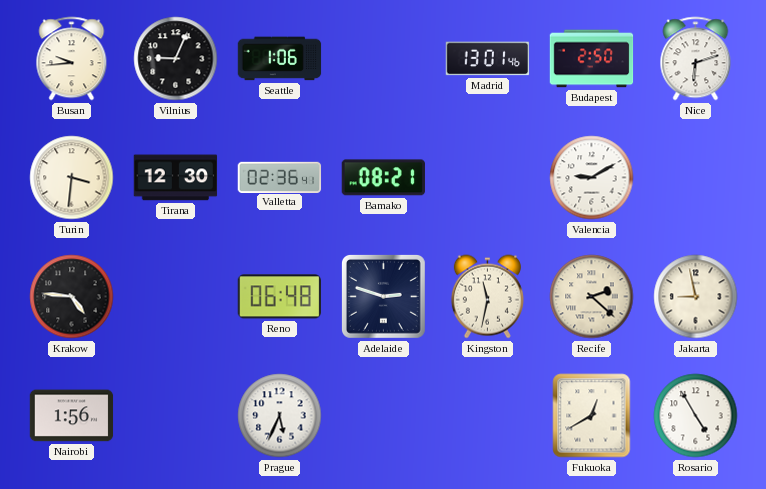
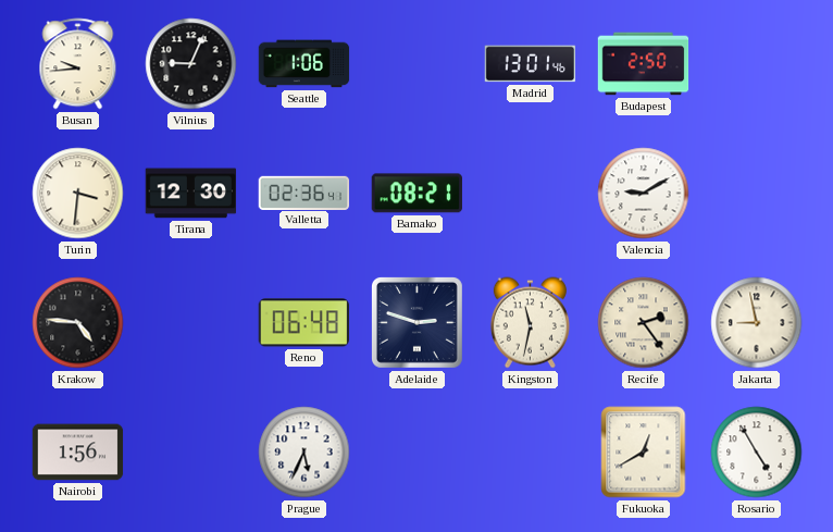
Nice: 6:12 -> none
Recife: 2:22 -> 2:24
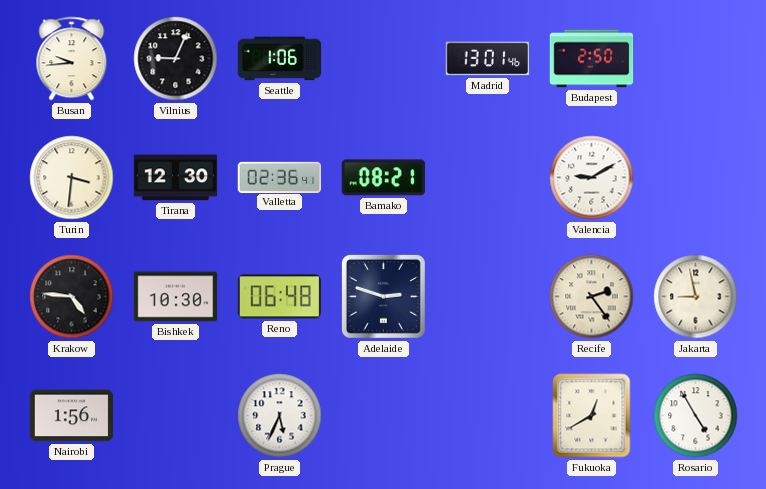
Bishkek: none -> 10:30
Kingston: 11:32 -> none
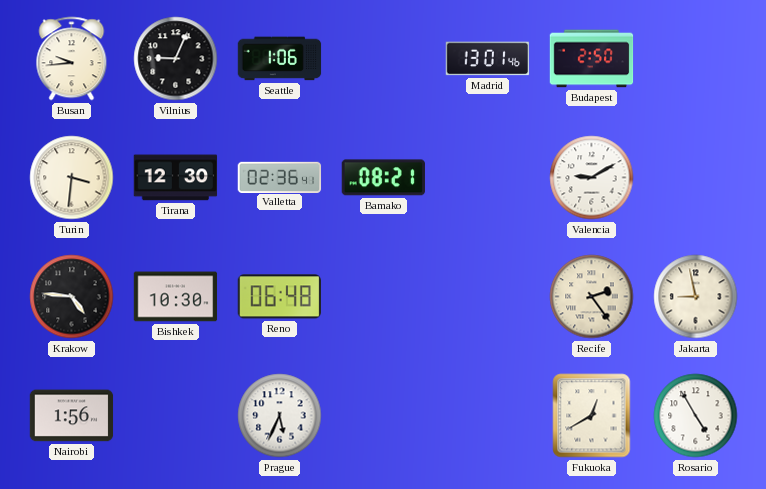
Adelaide: 2:48 -> none
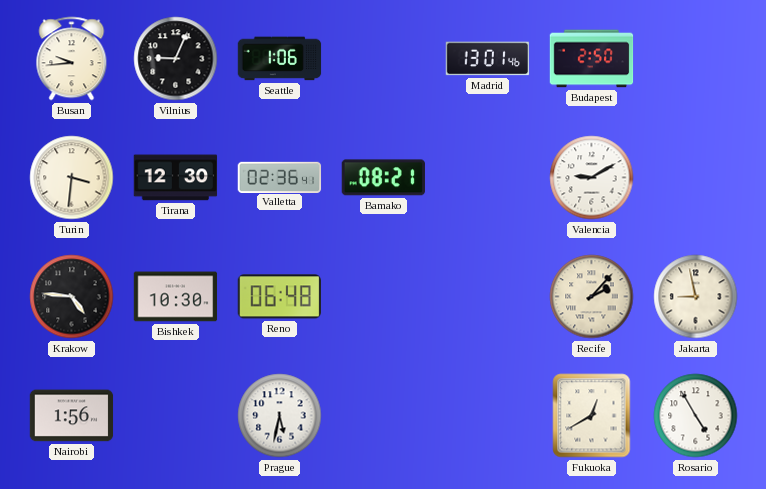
Recife: 2:24 -> 2:07
Prague: 5:34 -> 5:32
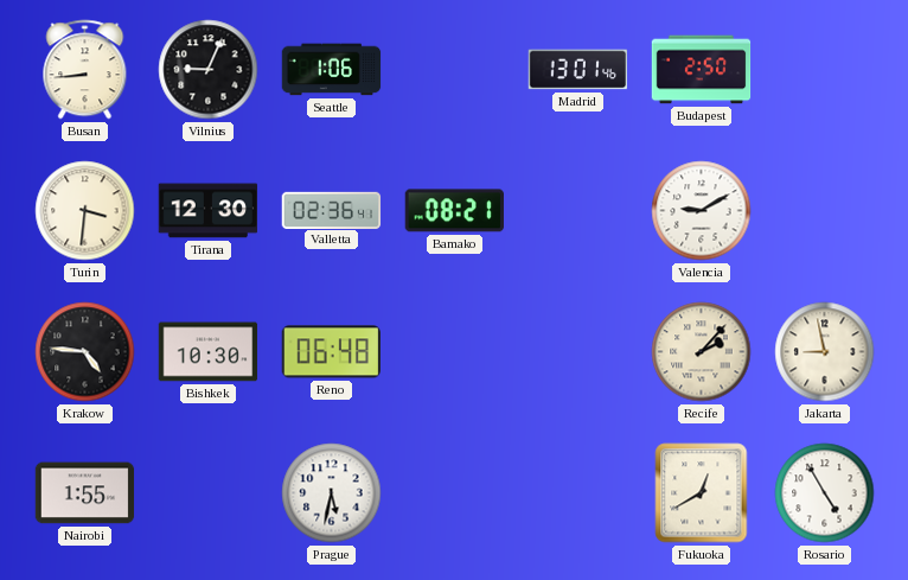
Busan: 9:44 -> 8:44
Nairobi: 1:56 -> 1:55
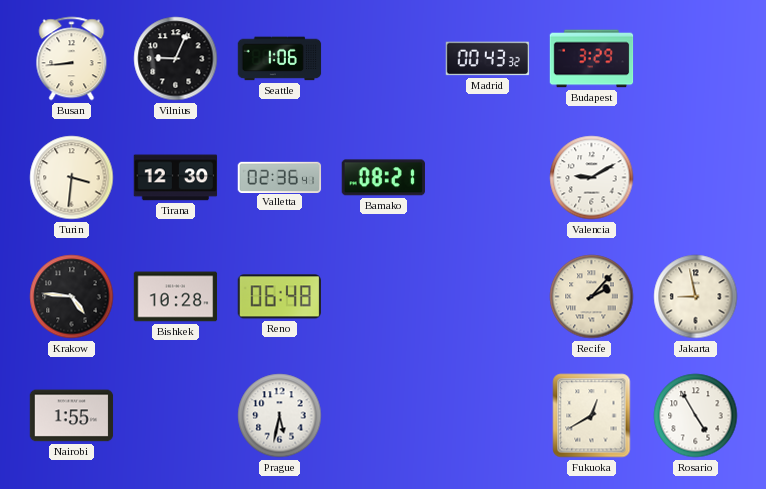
Madrid: 13:01 -> 00:43
Budapest: 2:50 -> 3:29
Bishkek: 10:30 -> 10:28
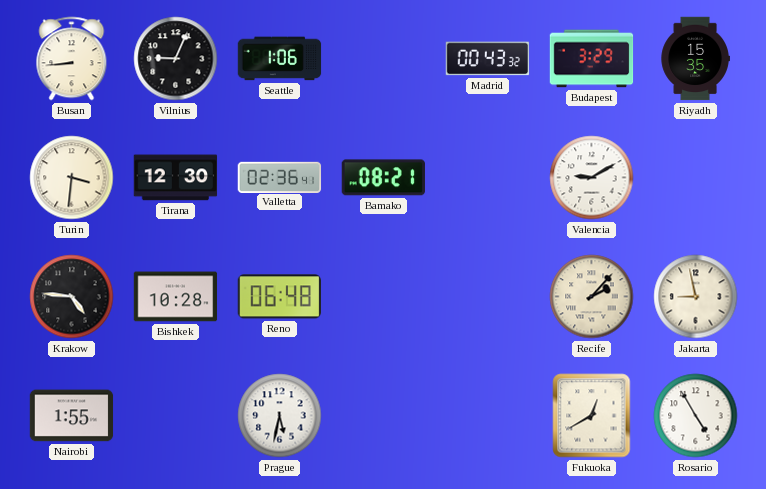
Riyadh: none -> 15:35
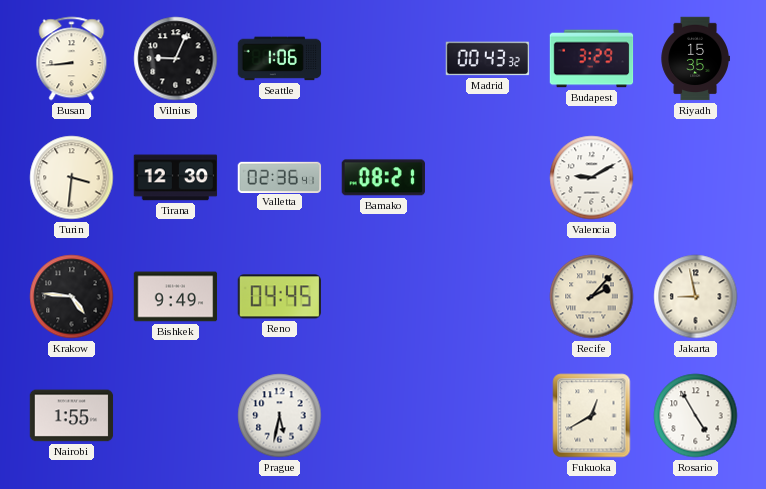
Bishkek: 10:28 -> 9:49
Reno: 06:48 -> 04:45
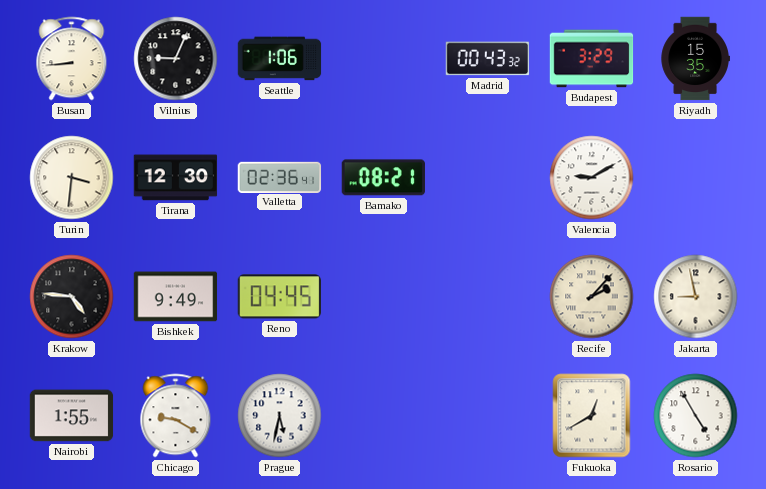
Chicago: none -> 9:20
